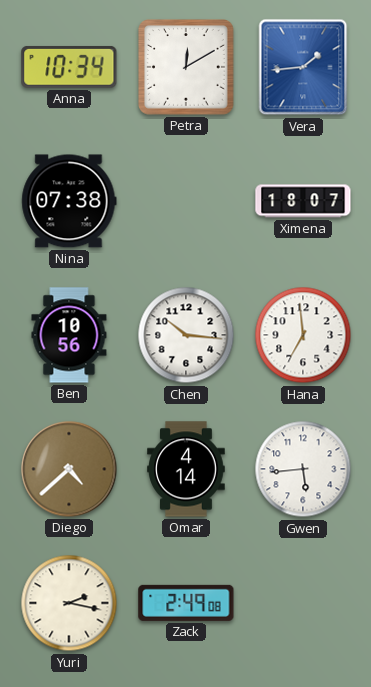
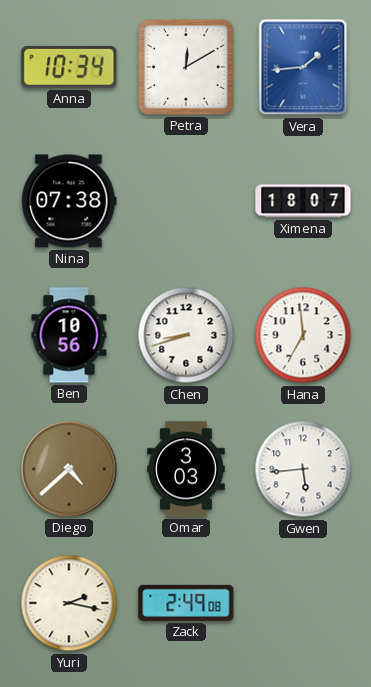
Chen: 10:16 -> 8:42
Omar: 4:14 -> 3:03
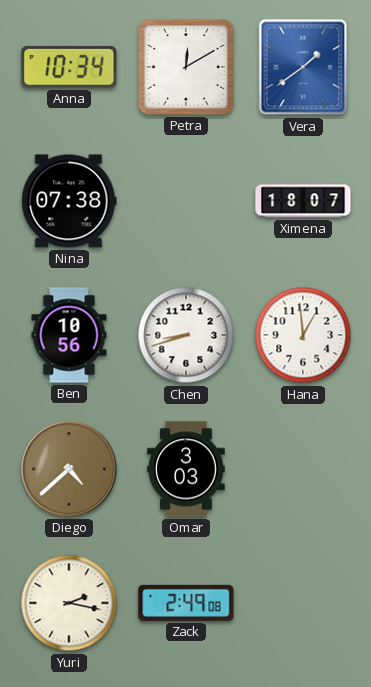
Vera: 1:44 -> 1:39
Hana: 6:59 -> 12:59
Gwen: 5:44 -> none
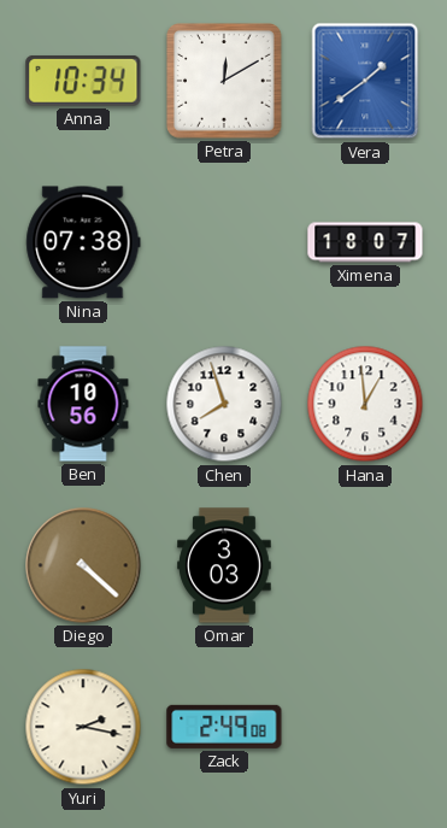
Chen: 8:42 -> 7:57
Diego: 4:38 -> 4:22
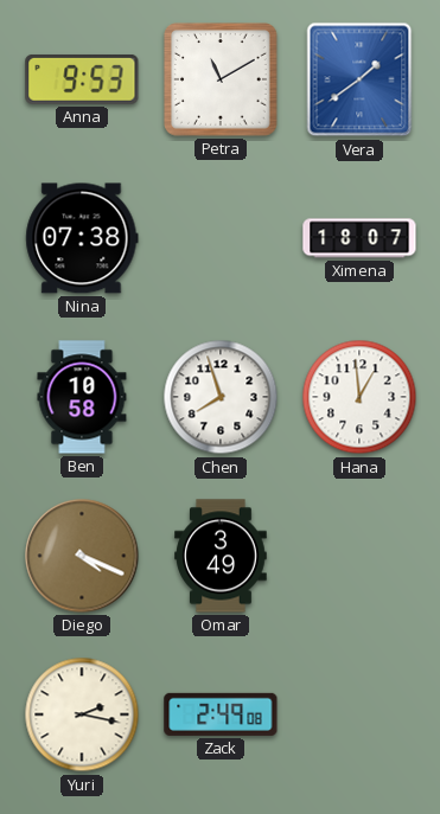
Anna: 10:34 -> 9:53
Petra: 12:10 -> 11:10
Ben: 10:56 -> 10:58
Diego: 4:22 -> 4:19
Omar: 3:03 -> 3:49
